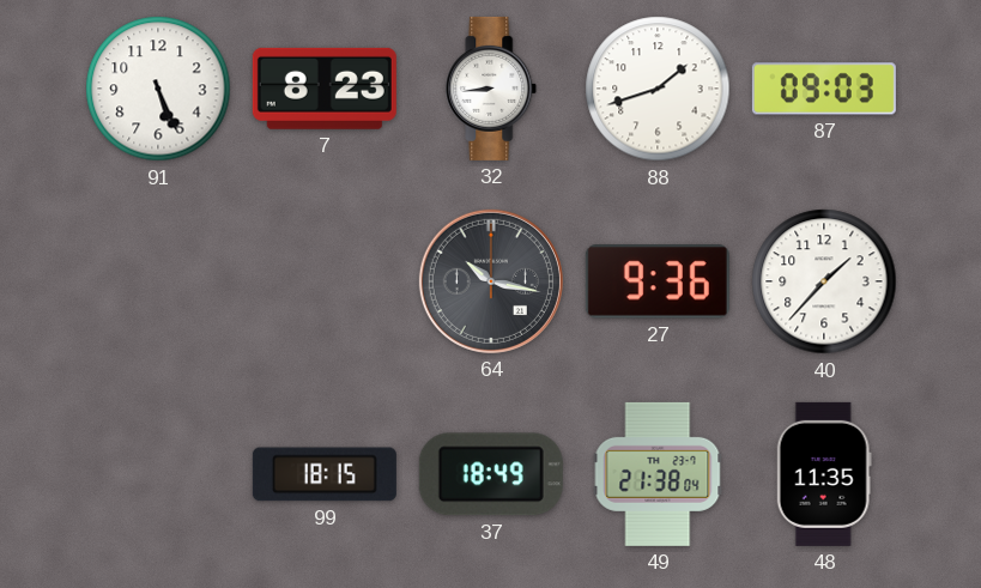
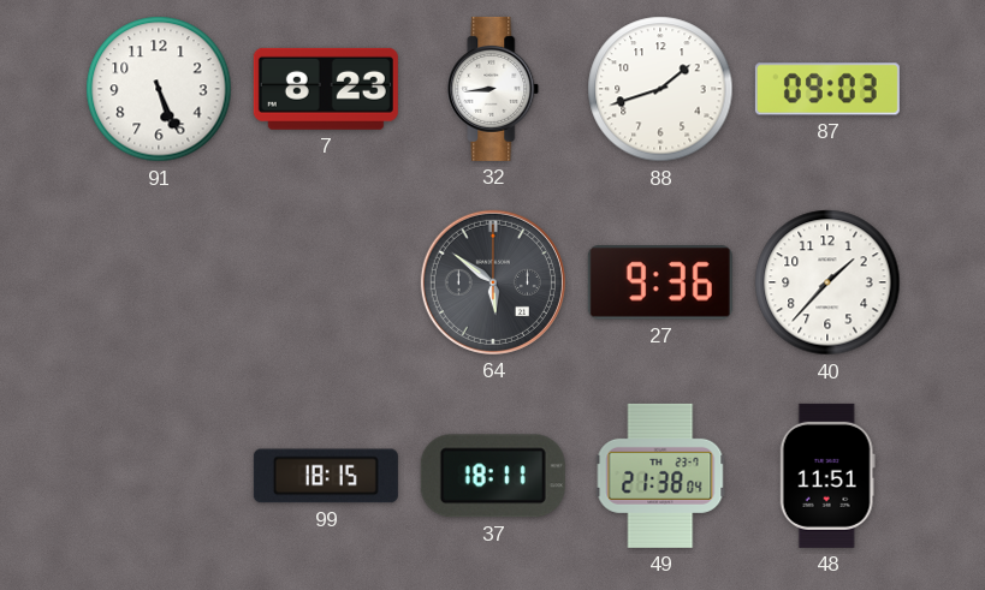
64: 10:17 -> 5:51
37: 18:49 -> 18:11
48: 11:35 -> 11:51
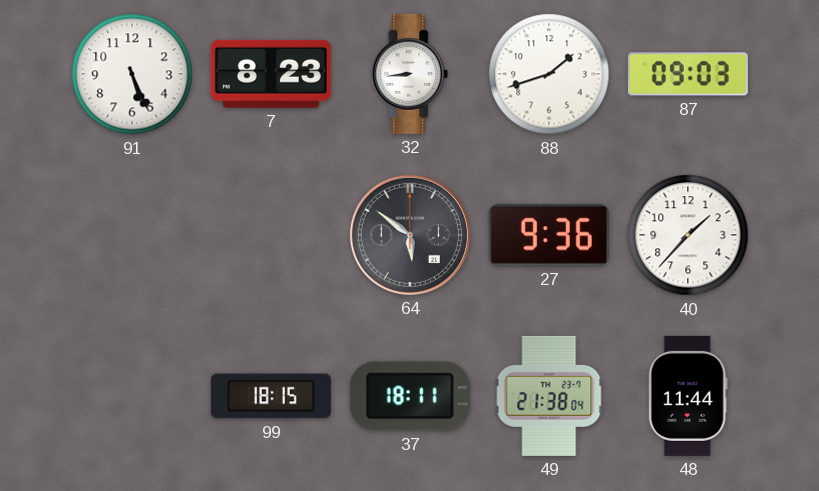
48: 11:51 -> 11:44
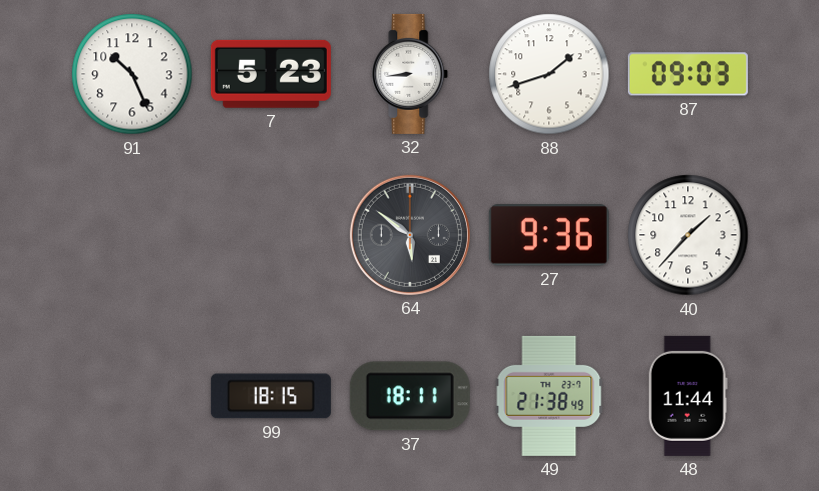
91: 5:26 -> 10:26
7: 8:23 -> 5:23
49: 21:38:04 -> 21:38:49
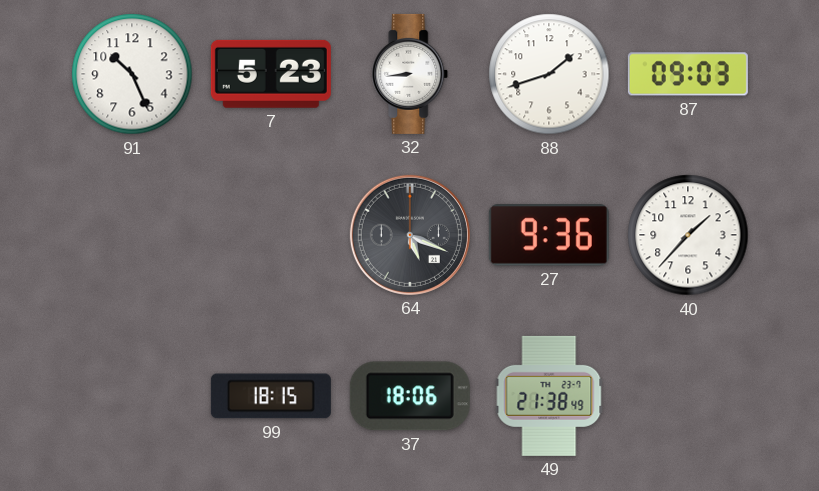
64: 5:51 -> 5:19
37: 18:11 -> 18:06
48: 11:44 -> none
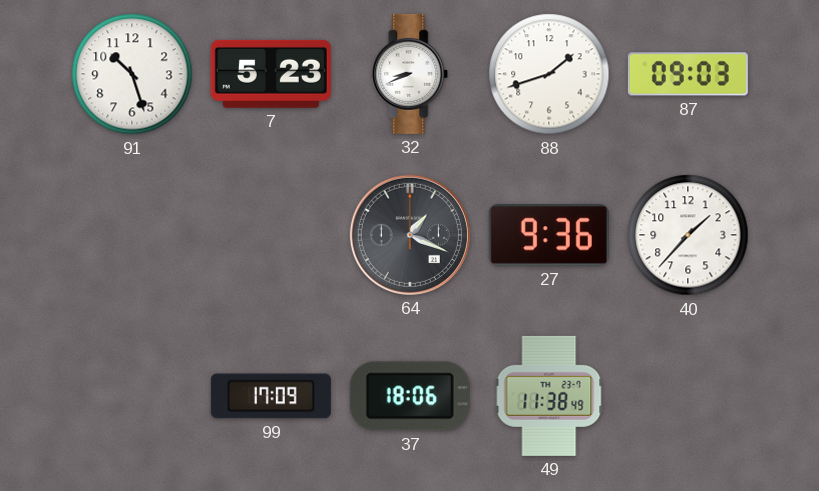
91: 10:26 -> 10:27
32: 8:44 -> 8:41
64: 5:19 -> 1:19
99: 18:15 -> 17:09
49: 21:38 -> 11:38
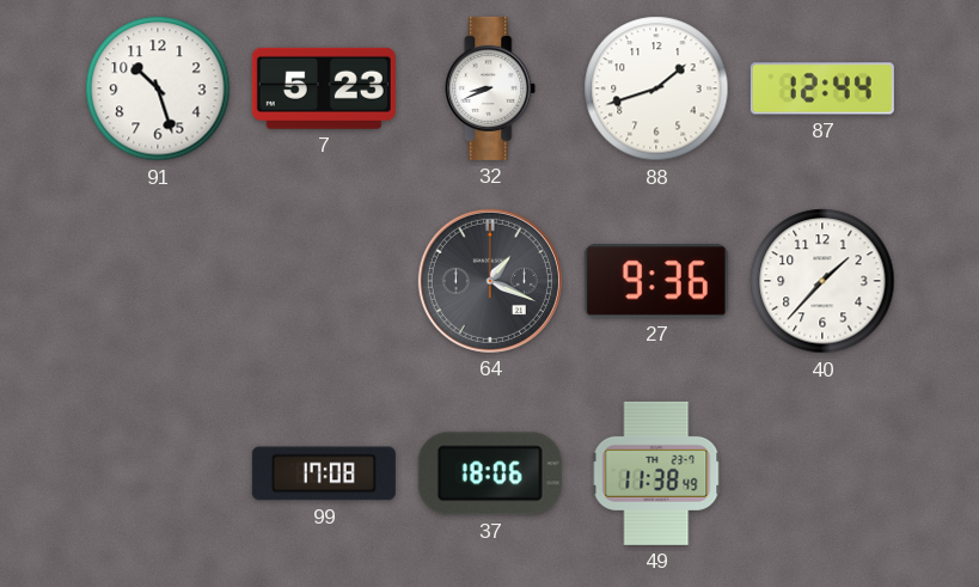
87: 09:03 -> 12:44
99: 17:09 -> 17:08
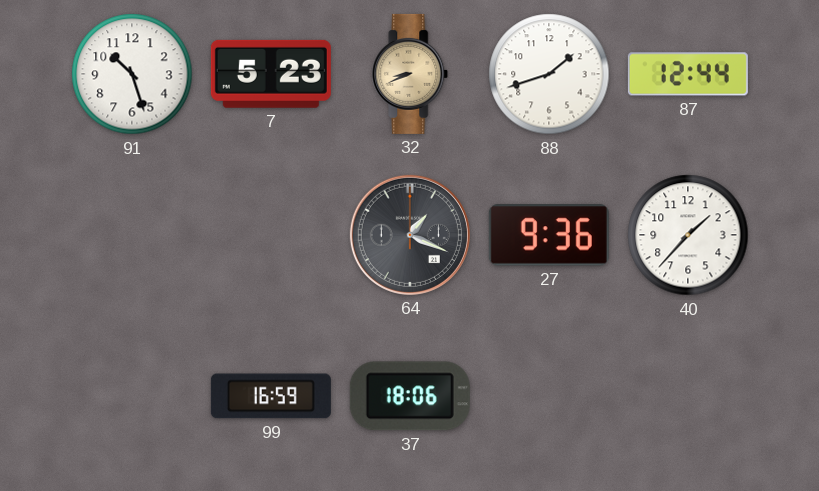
32 dial: white -> champagne
99: 17:08 -> 16:59
49: 11:38 -> none
